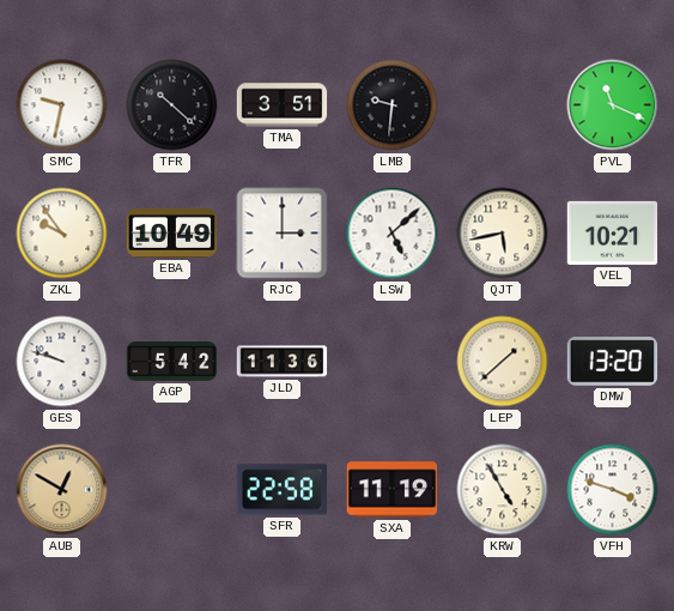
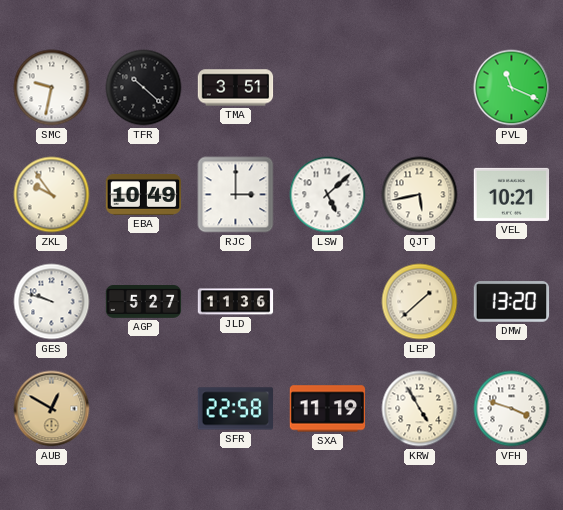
LMB: 9:31 -> none
AGP: 5:42 -> 5:27
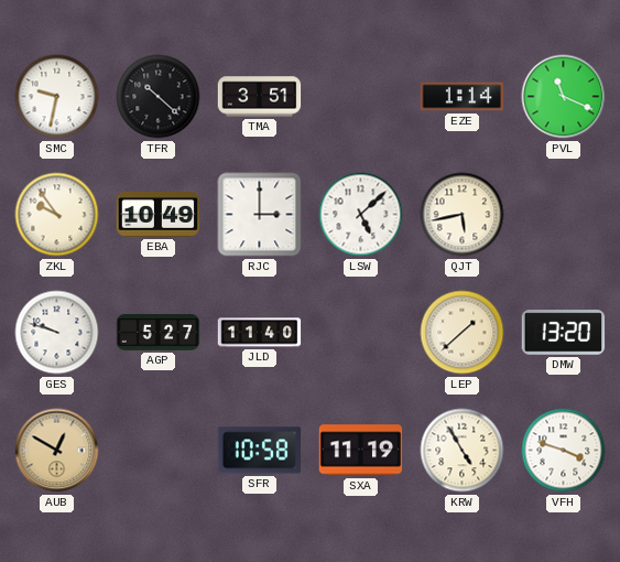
EZE: none -> 1:14
VEL: 10:21 -> none
JLD: 11:36 -> 11:40
SFR: 22:58 -> 10:58
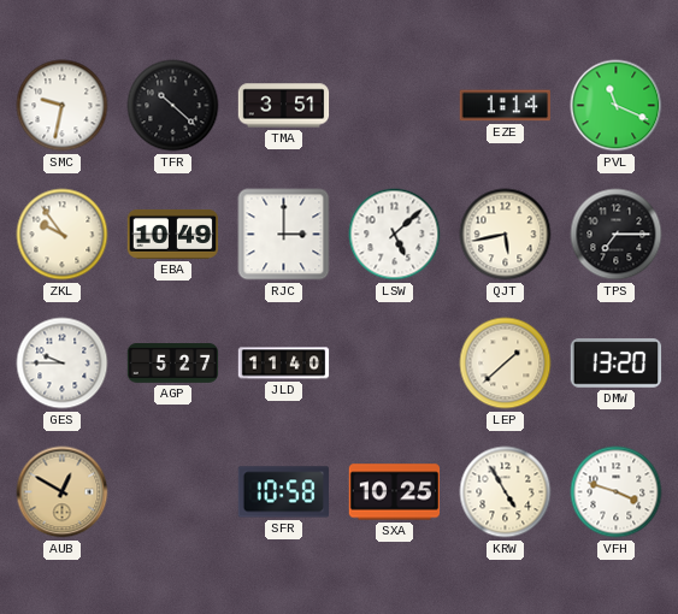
TPS: none -> 7:15
GES: 9:48 -> 9:45
SXA: 11:19 -> 10:25
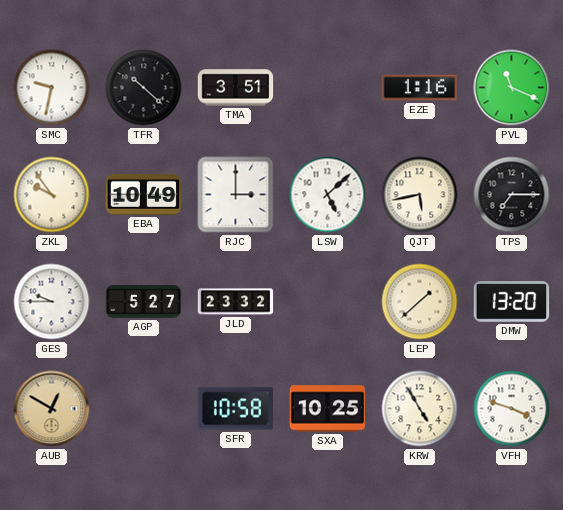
EZE: 1:14 -> 1:16
JLD: 11:40 -> 23:32
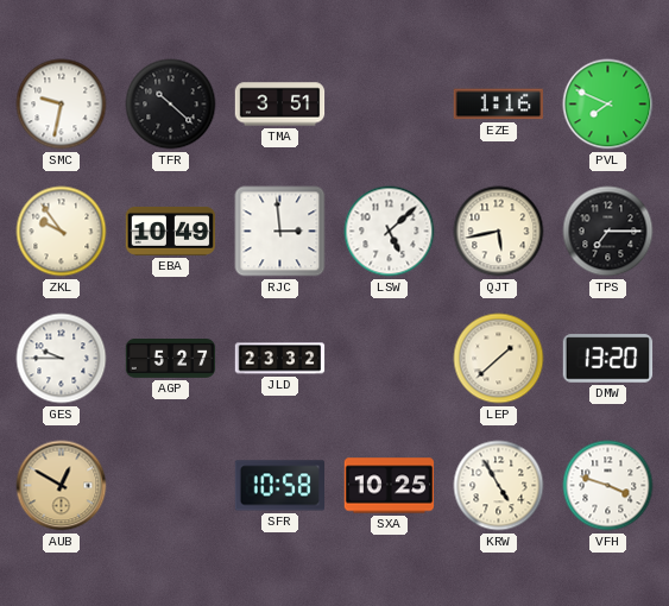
PVL: 11:19 -> 7:49
RJC: 3:00 -> 2:59
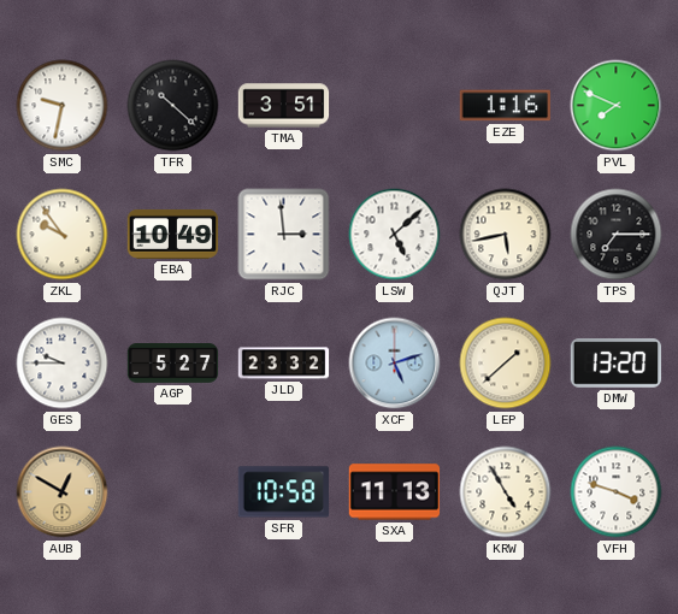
XCF: none -> 5:12
SXA: 10:25 -> 11:13
